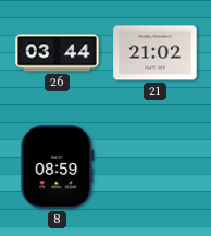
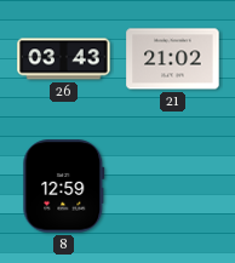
26: 03:44 -> 03:43
8: 08:59 -> 12:59
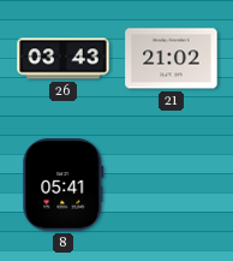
8: 12:59 -> 05:41
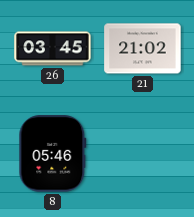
26: 03:43 -> 03:45
8: 05:41 -> 05:46
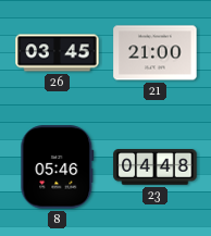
21: 21:02 -> 21:00
23: none -> 04:48
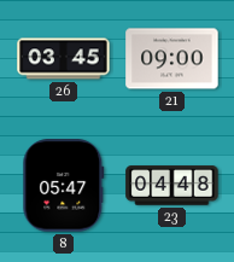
21: 21:00 -> 09:00
8: 05:46 -> 05:47
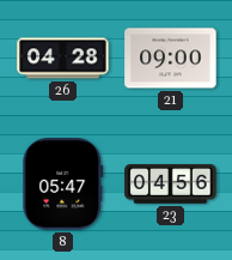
26: 03:45 -> 04:28
23: 04:48 -> 04:56
